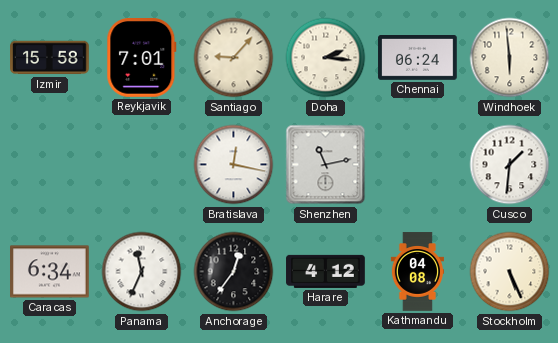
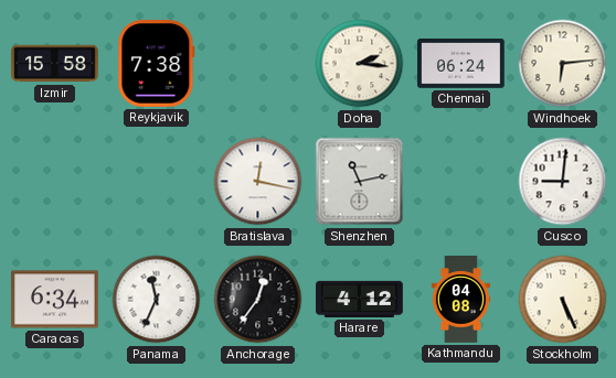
Reykjavik: 7:01 -> 7:38
Santiago: 9:07 -> none
Windhoek: 5:59 -> 6:14
Cusco: 1:31 -> 9:01
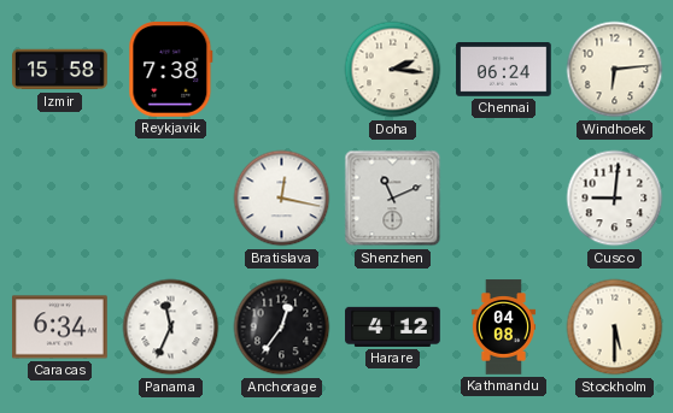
Shenzhen: 11:13 -> 11:11
Stockholm: 5:26 -> 5:30
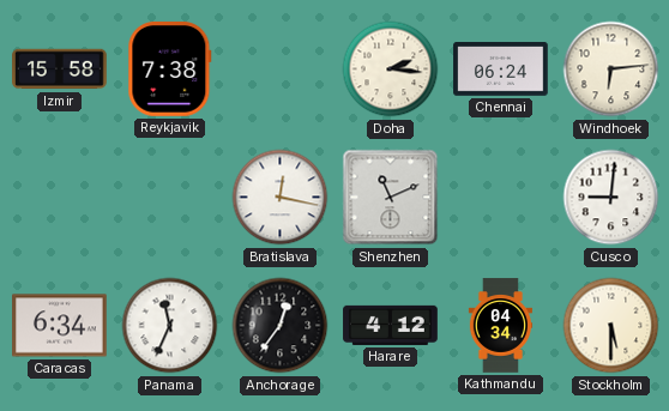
Kathmandu: 04:08 -> 04:34
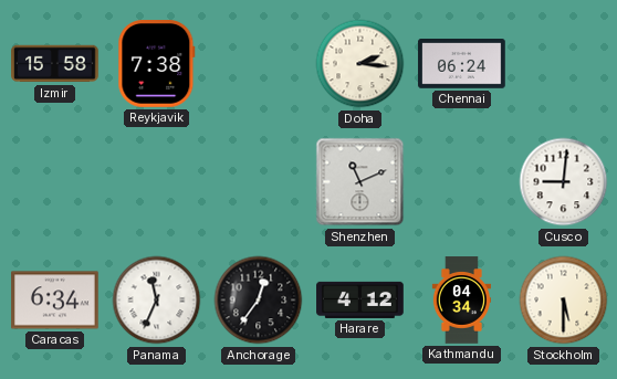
Windhoek: 6:14 -> none
Bratislava: 12:17 -> none
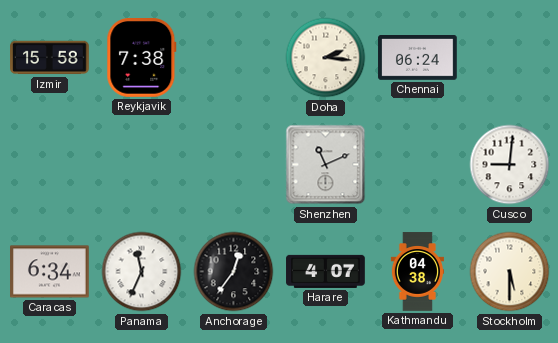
Harare: 4:12 -> 4:07
Kathmandu: 04:34 -> 04:38
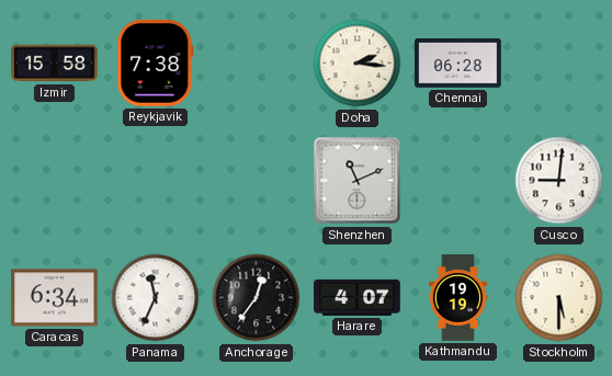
Chennai: 06:24 -> 06:28
Kathmandu: 04:38 -> 19:19
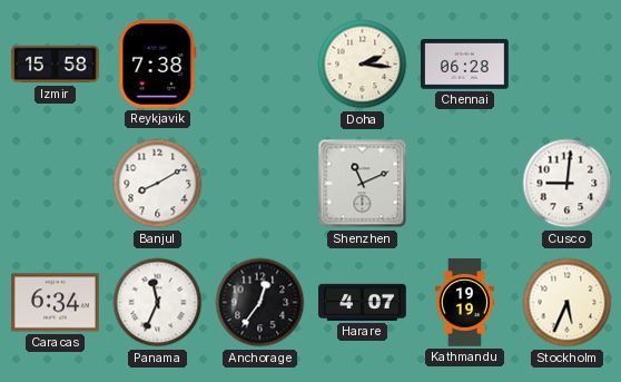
Banjul: none -> 8:10
Stockholm: 5:30 -> 5:34
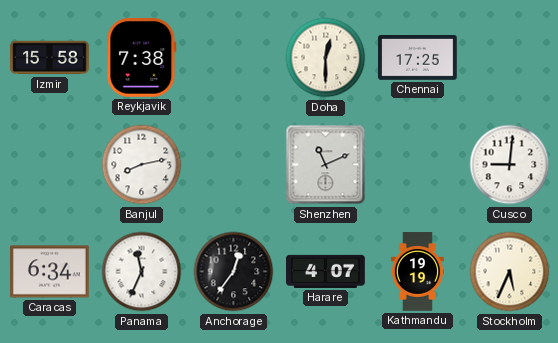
Doha: 2:16 -> 12:30
Chennai: 06:28 -> 17:25
Banjul: 8:10 -> 8:13
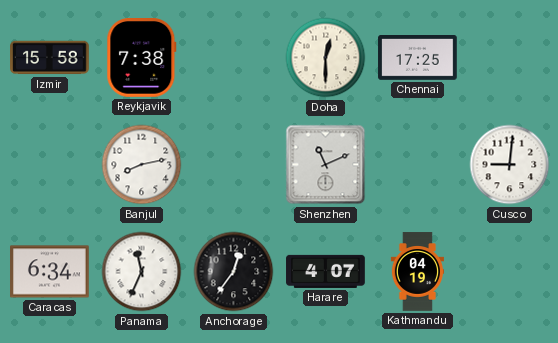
Kathmandu: 19:19 -> 04:19
Stockholm: 5:34 -> none
